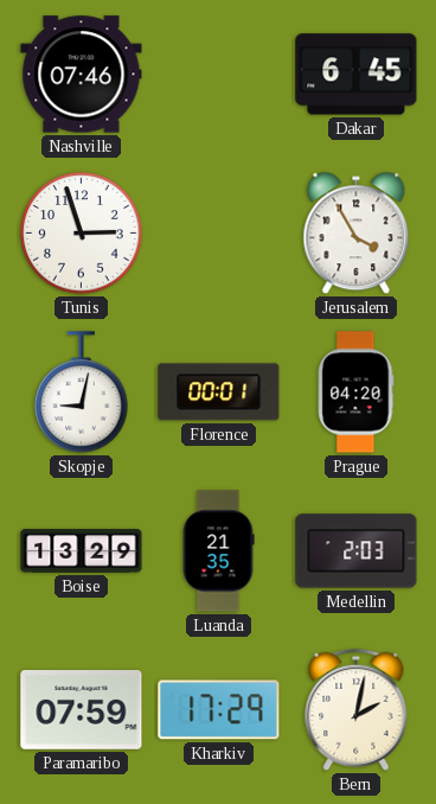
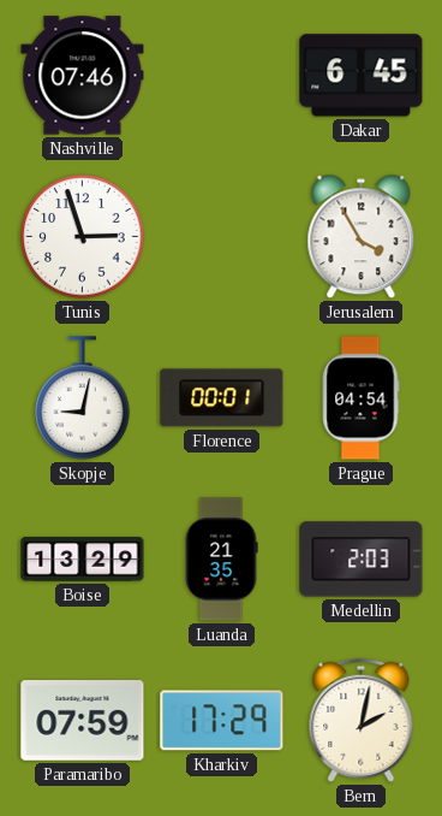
Prague: 04:20 -> 04:54
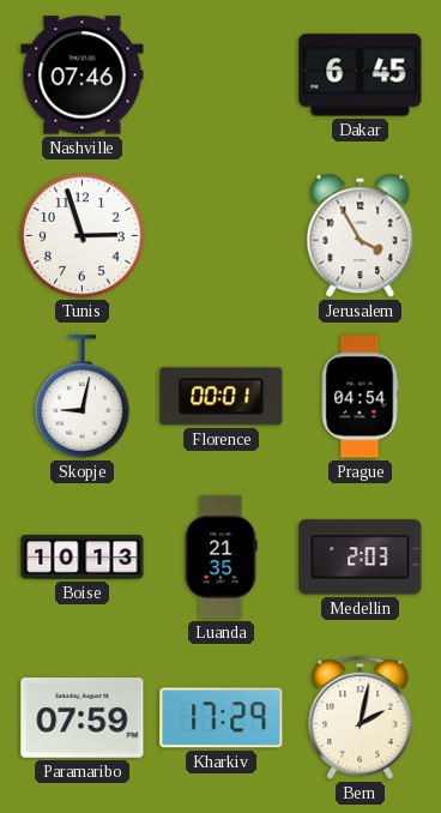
Boise: 13:29 -> 10:13
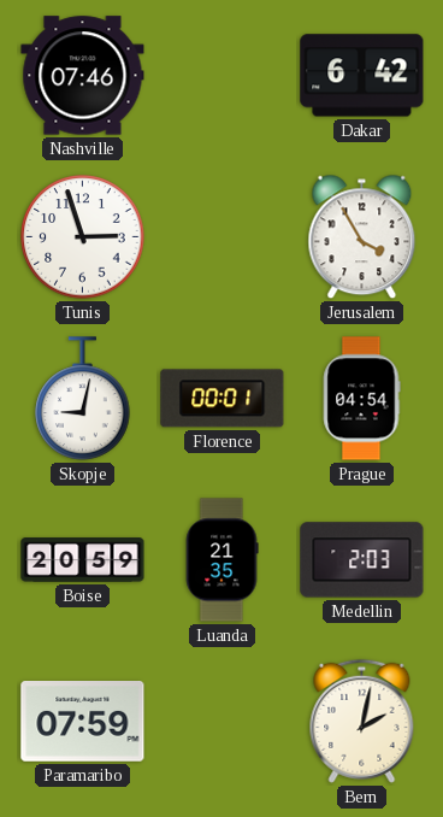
Dakar: 6:45 -> 6:42
Boise: 10:13 -> 20:59
Kharkiv: 17:29 -> none
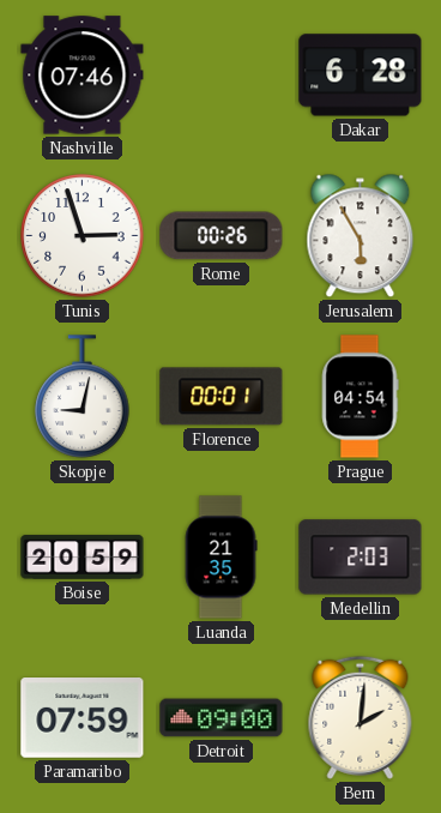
Dakar: 6:42 -> 6:28
Rome: none -> 00:26
Jerusalem: 3:55 -> 5:55
Detroit: none -> 09:00
Bern: 2:02 -> 2:01
